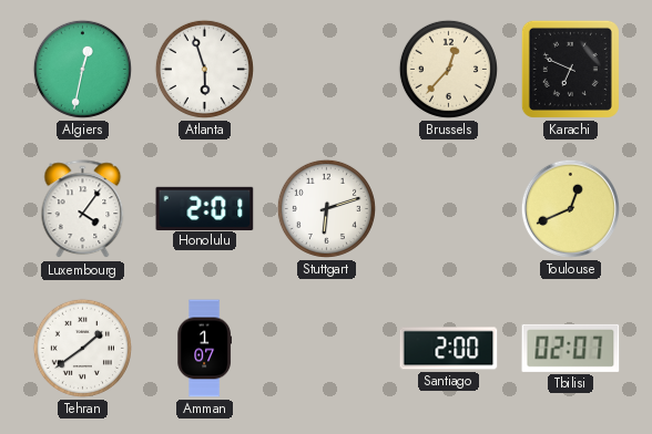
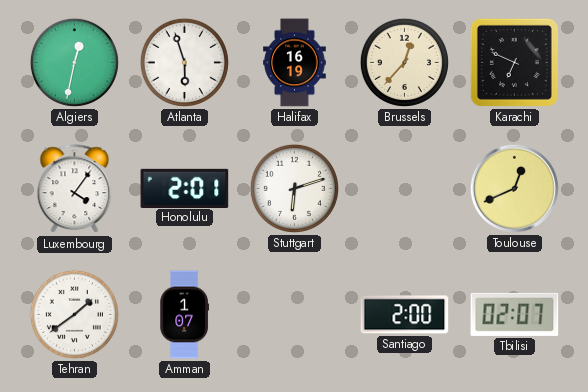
Halifax: none -> 16:19
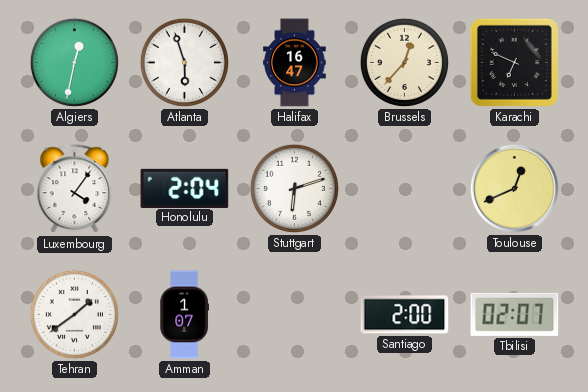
Halifax: 16:19 -> 16:47
Honolulu: 2:01 -> 2:04
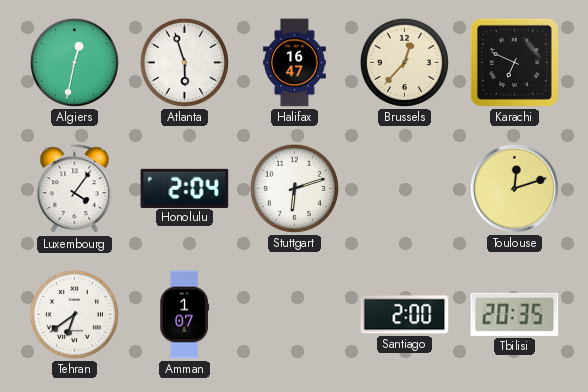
Toulouse: 12:41 -> 12:12
Tehran: 1:39 -> 6:39
Tbilisi: 02:07 -> 20:35
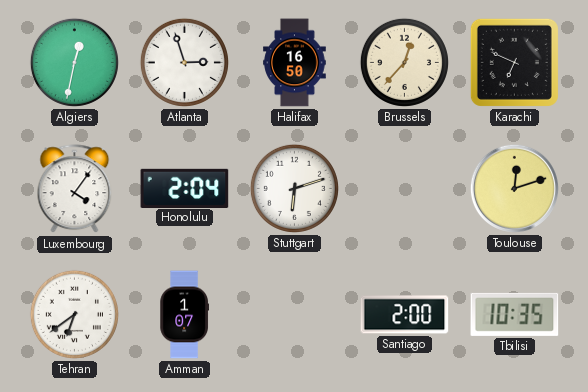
Atlanta: 5:57 -> 2:57
Halifax: 16:47 -> 16:50
Tbilisi: 20:35 -> 10:35
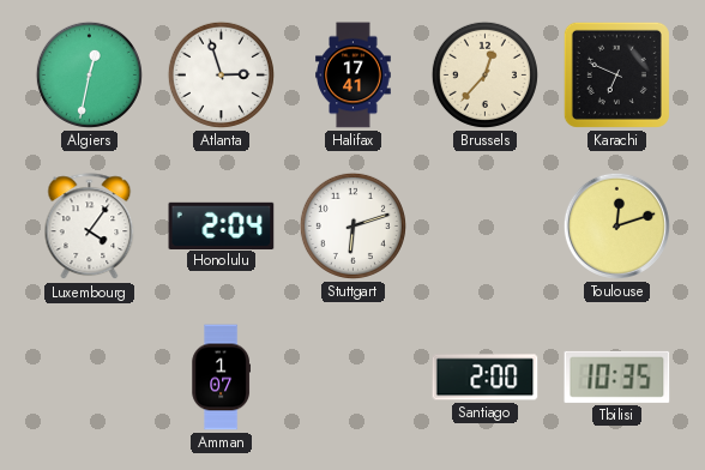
Halifax: 16:50 -> 17:41
Tehran: 6:39 -> none
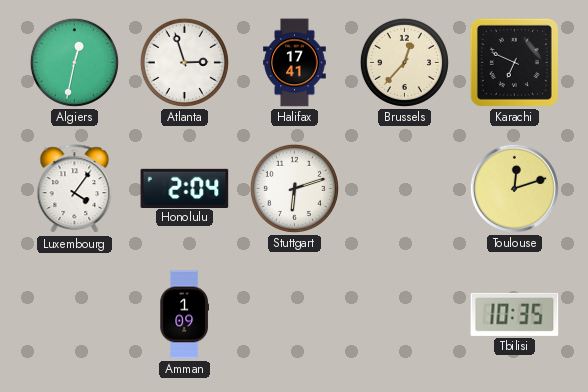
Amman: 1:07 -> 1:09
Santiago: 2:00 -> none
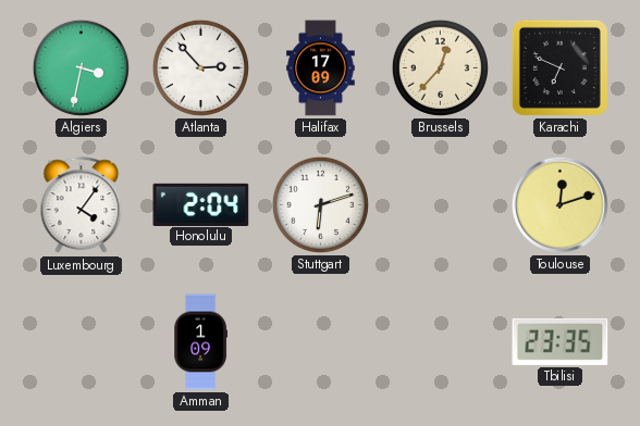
Algiers: 12:32 -> 3:32
Atlanta: 2:57 -> 2:53
Halifax: 17:41 -> 17:09
Tbilisi: 10:35 -> 23:35
